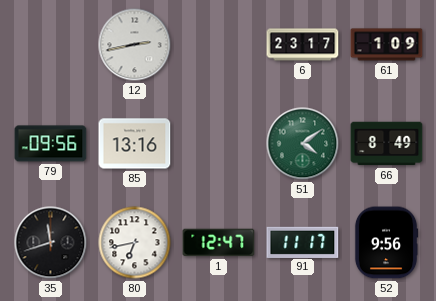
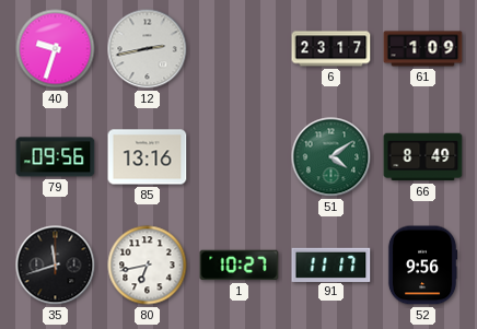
40: none -> 9:33
1: 12:47 -> 10:27
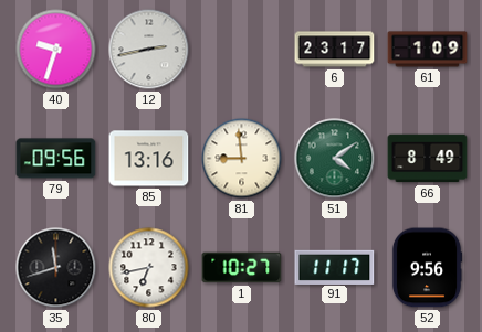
81: none -> 8:59
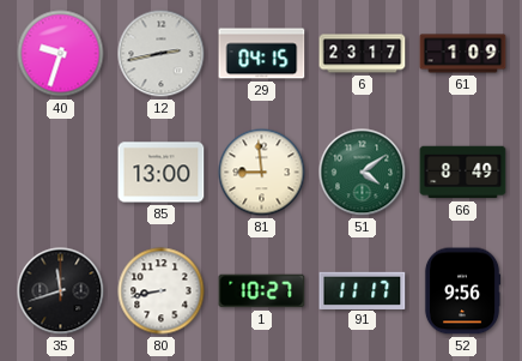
29: none -> 04:15
79: 09:56 -> none
85: 13:16 -> 13:00
80: 6:43 -> 8:43
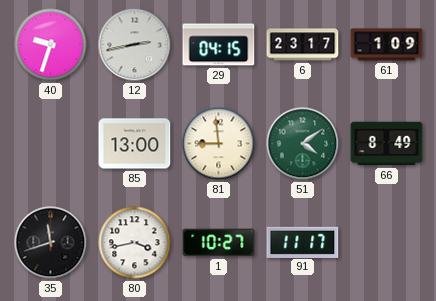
80: 8:43 -> 3:43
52: 9:56 -> none
